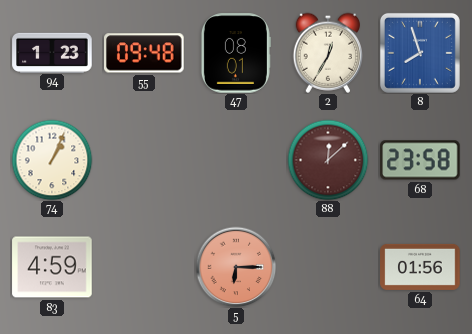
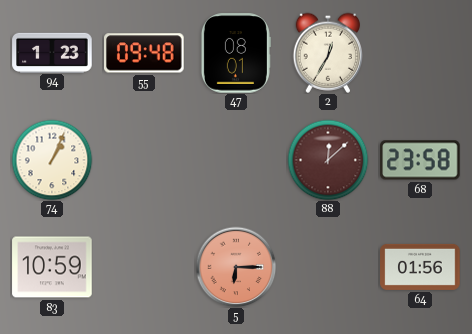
8: 7:57 -> none
83: 4:59 -> 10:59
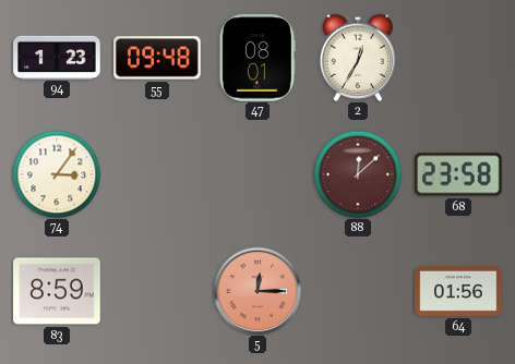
74: 1:04 -> 3:06
83: 10:59 -> 8:59
5: 6:15 -> 12:15
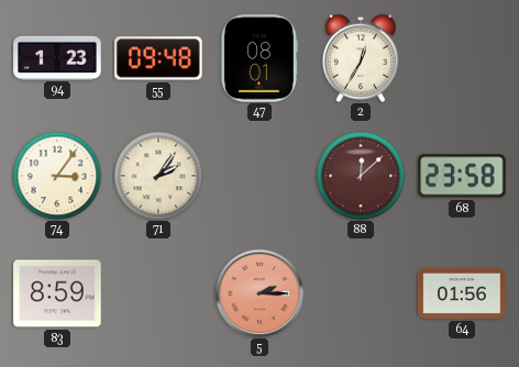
71: none -> 2:06
5: 12:15 -> 2:15
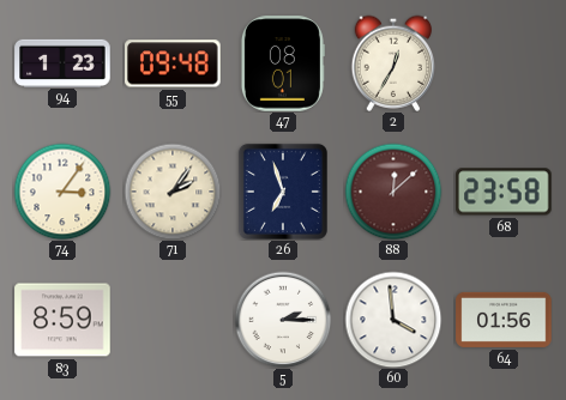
26: none -> 6:57
5 dial: salmon -> white
60: none -> 3:59
